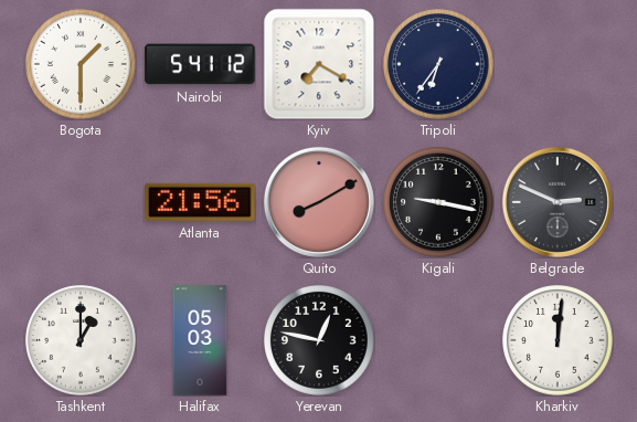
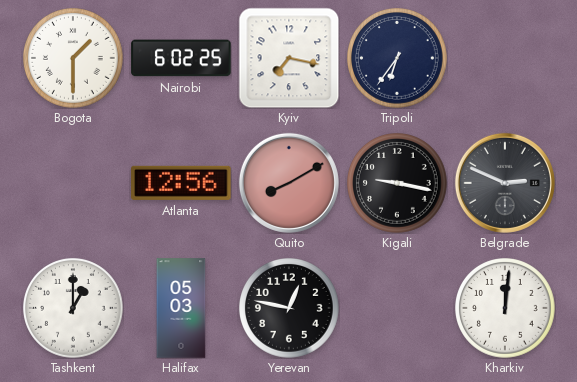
Nairobi: 5:41 -> 6:02
Kyiv: 7:20 -> 7:17
Atlanta: 21:56 -> 12:56
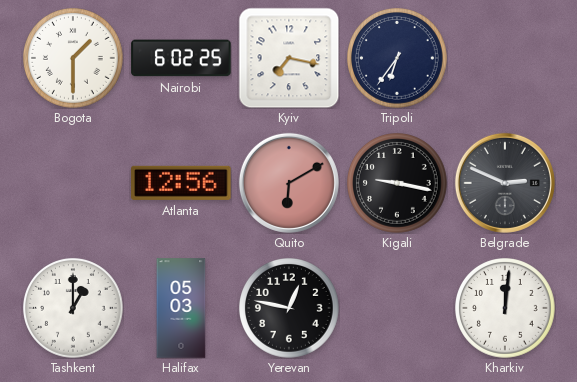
Quito: 8:10 -> 6:10
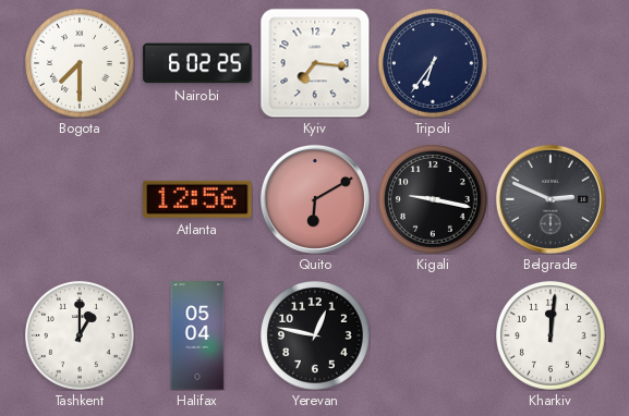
Bogota: 1:30 -> 7:30
Kyiv: 7:17 -> 7:16
Halifax: 05:03 -> 05:04
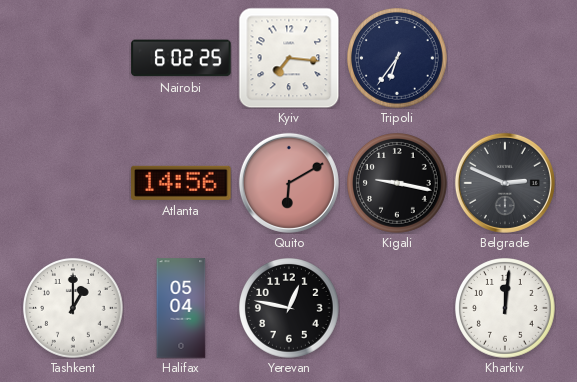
Bogota: 7:30 -> none
Atlanta: 12:56 -> 14:56
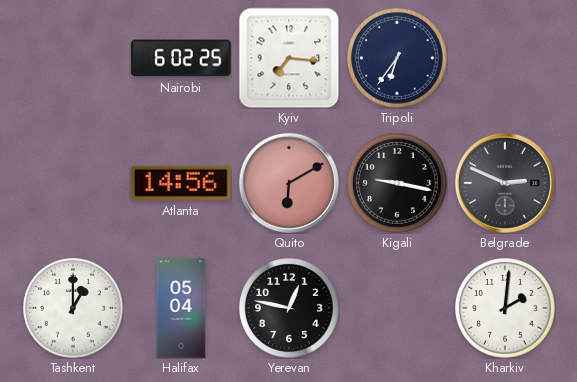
Kharkiv: 12:01 -> 2:01
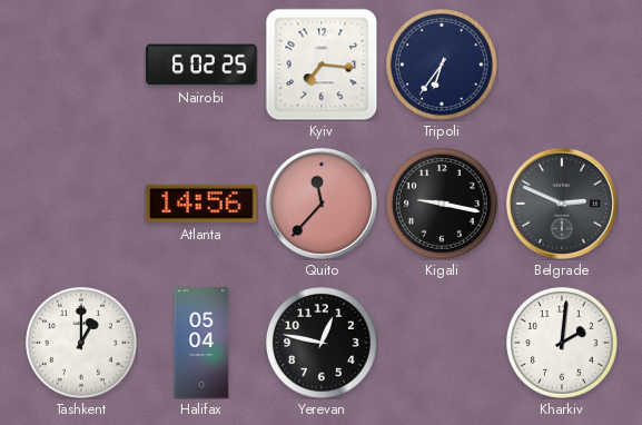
Quito: 6:10 -> 11:37
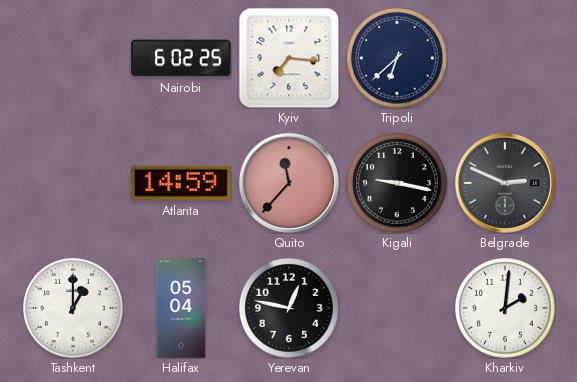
Tripoli: 6:36 -> 6:38
Atlanta: 14:56 -> 14:59
